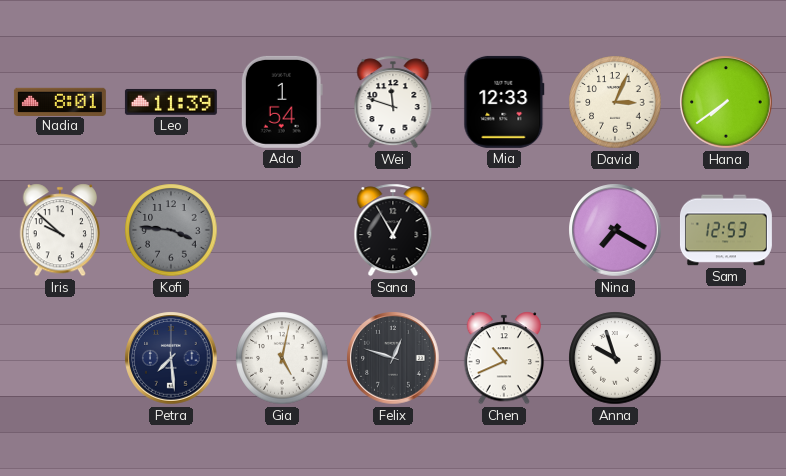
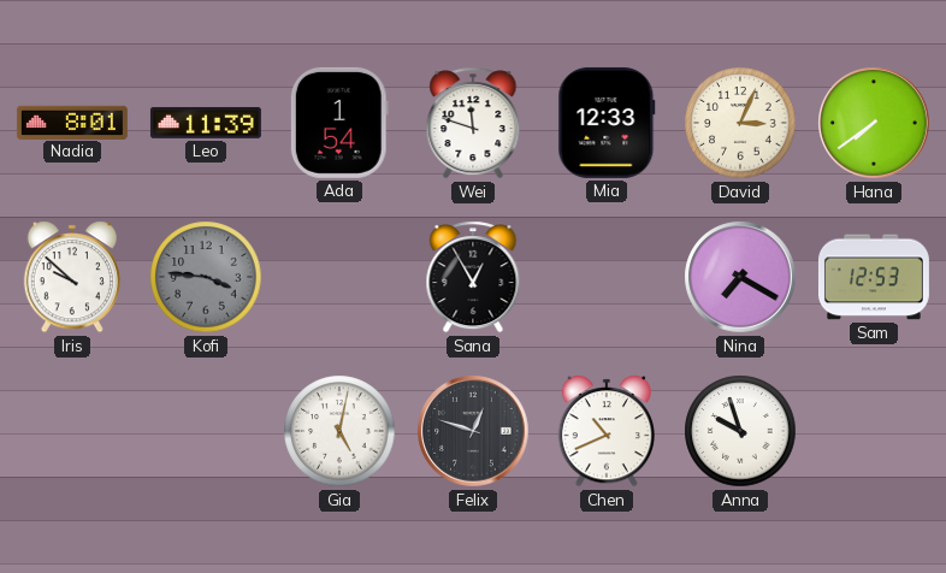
Petra: 7:29 -> none
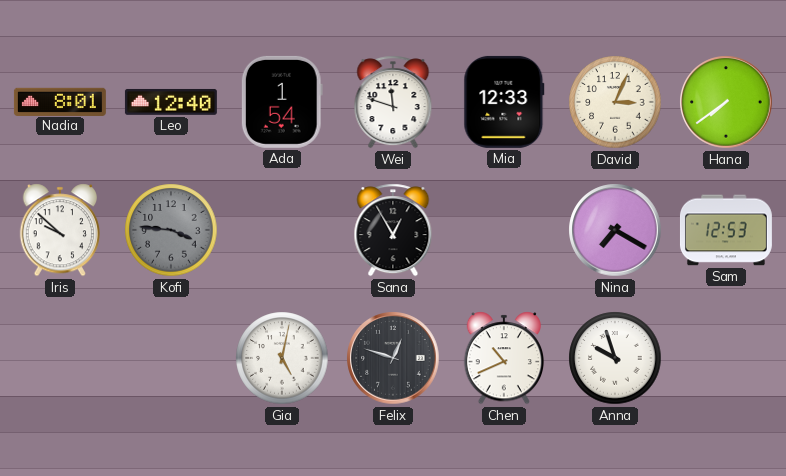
Leo: 11:39 -> 12:40
